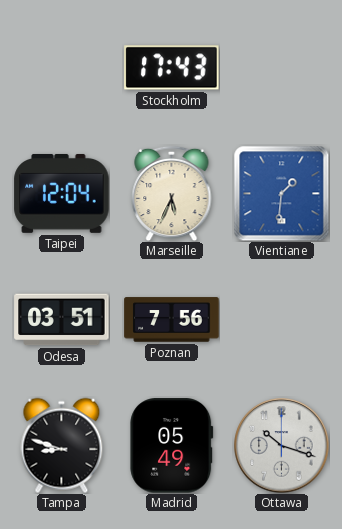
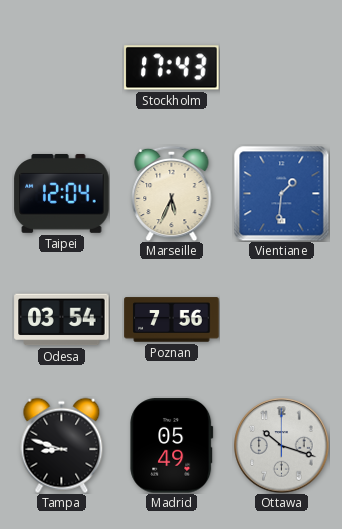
Odesa: 03:51 -> 03:54
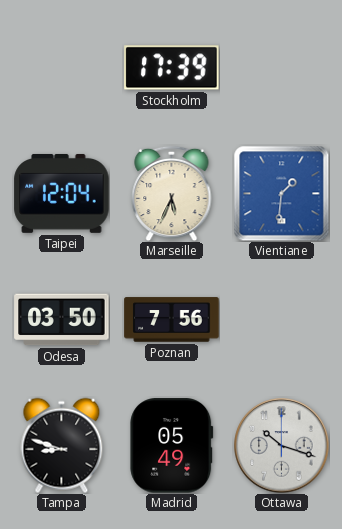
Stockholm: 17:43 -> 17:39
Odesa: 03:54 -> 03:50
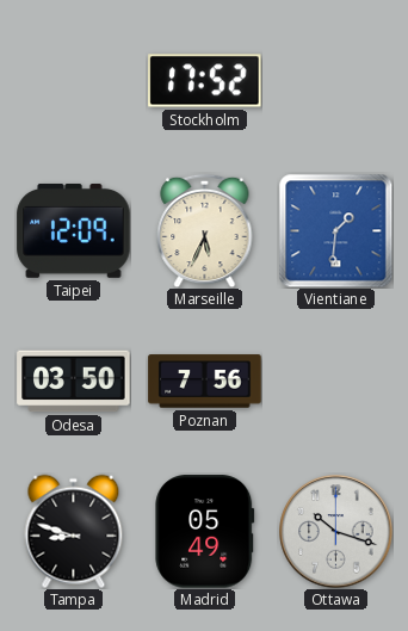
Stockholm: 17:39 -> 17:52
Taipei: 12:04 -> 12:09
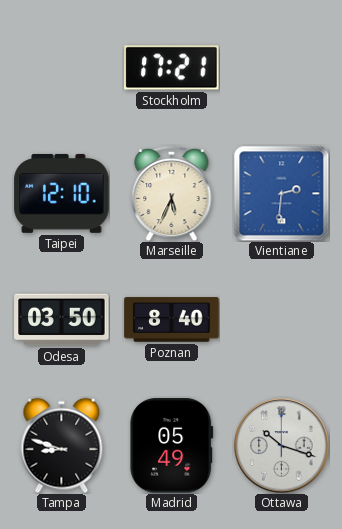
Stockholm: 17:52 -> 17:21
Taipei: 12:09 -> 12:10
Vientiane: 1:31 -> 2:31
Poznan: 7:56 -> 8:40
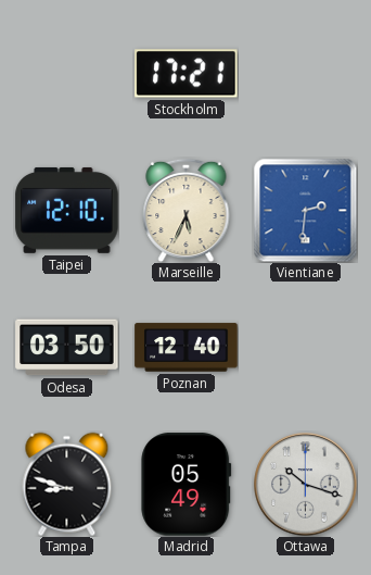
Poznan: 8:40 -> 12:40
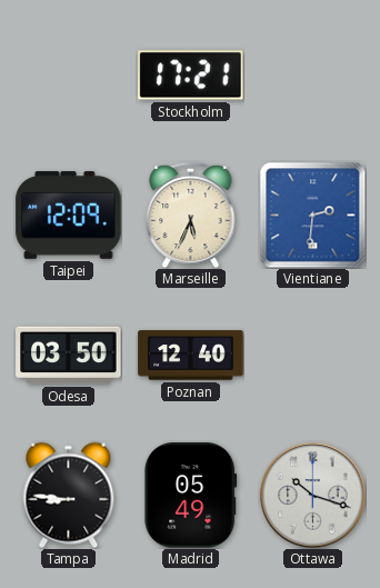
Taipei: 12:10 -> 12:09
Tampa: 8:48 -> 8:46
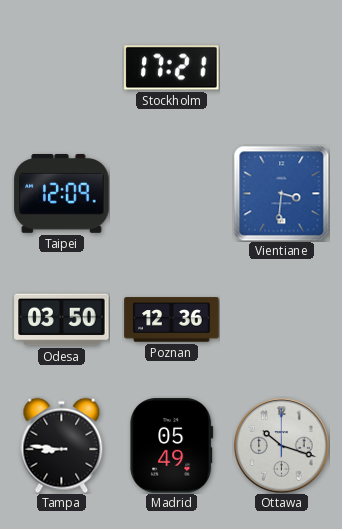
Marseille: 5:34 -> none
Vientiane: 2:31 -> 3:31
Poznan: 12:40 -> 12:36
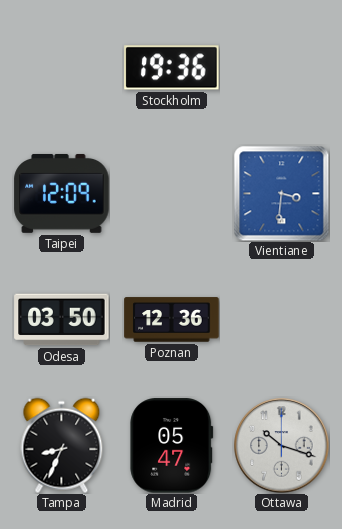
Stockholm: 17:21 -> 19:36
Tampa: 8:46 -> 8:34
Madrid: 05:49 -> 05:47
